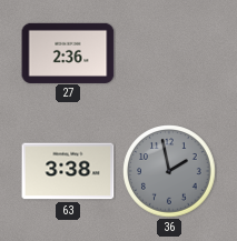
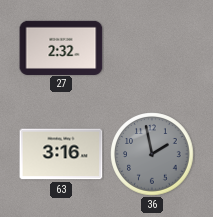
27: 2:36 -> 2:32
63: 3:38 -> 3:16
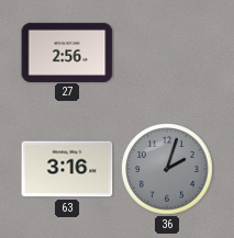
27: 2:32 -> 2:56
36: 1:58 -> 2:03
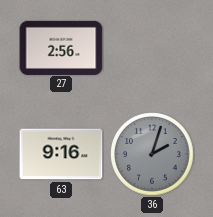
63: 3:16 -> 9:16
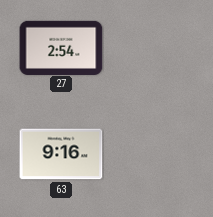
27: 2:56 -> 2:54
36: 2:03 -> none
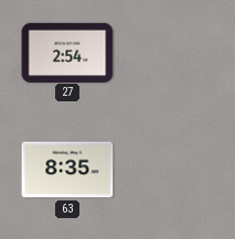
63: 9:16 -> 8:35
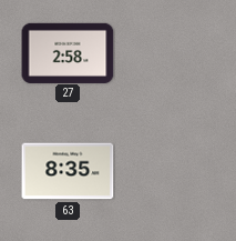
27: 2:54 -> 2:58
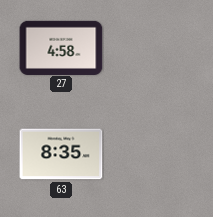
27: 2:58 -> 4:58
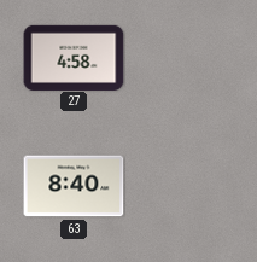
63: 8:35 -> 8:40
